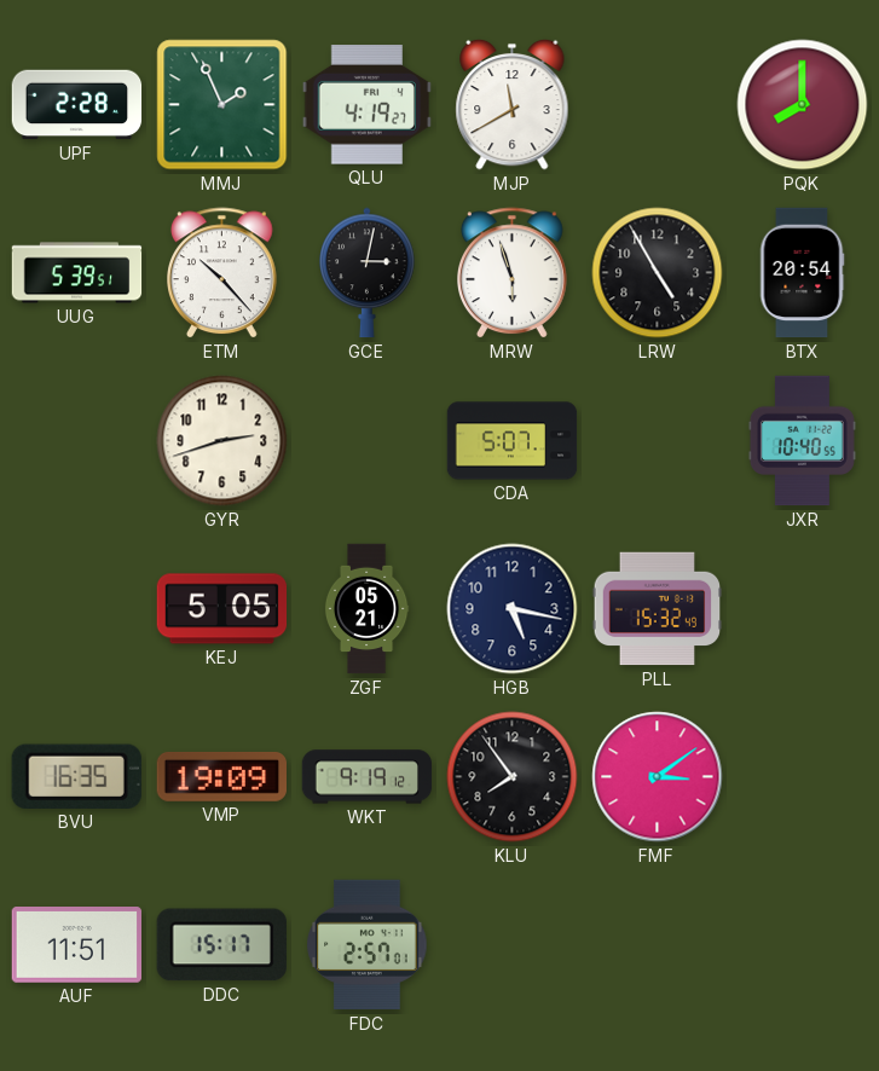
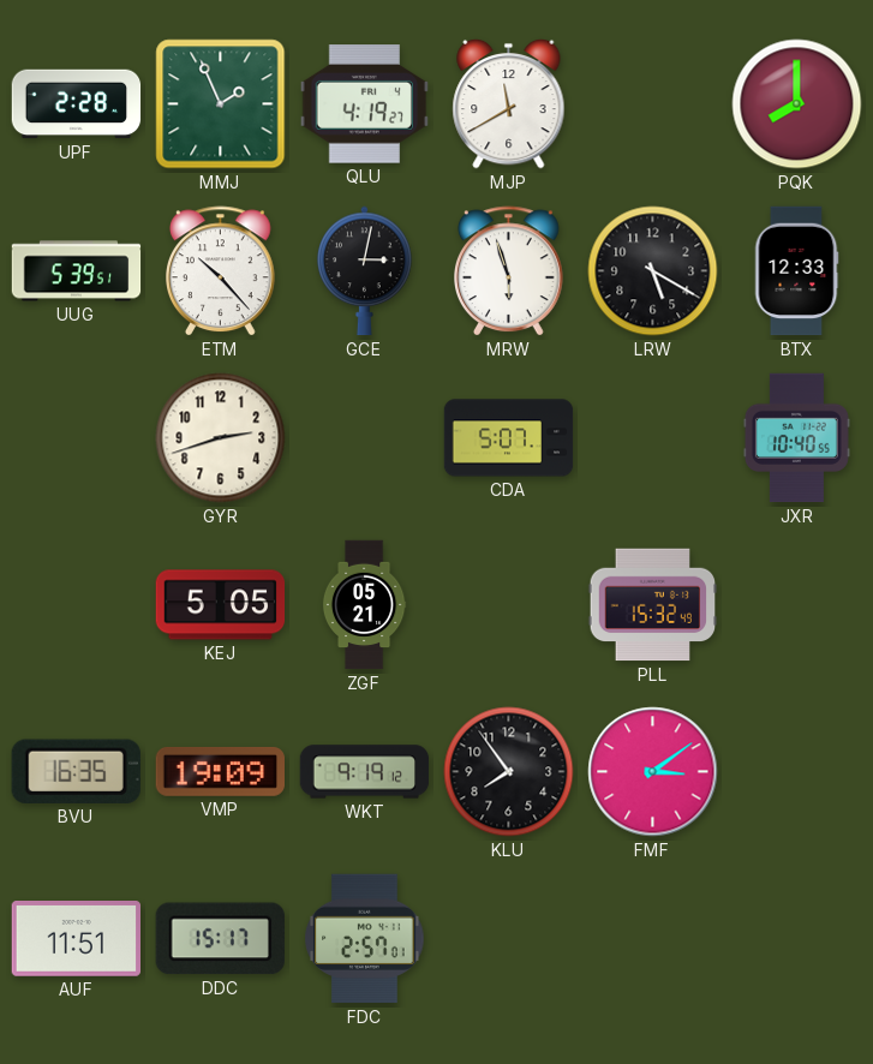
LRW: 4:55 -> 5:20
BTX: 20:54 -> 12:33
HGB: 5:17 -> none
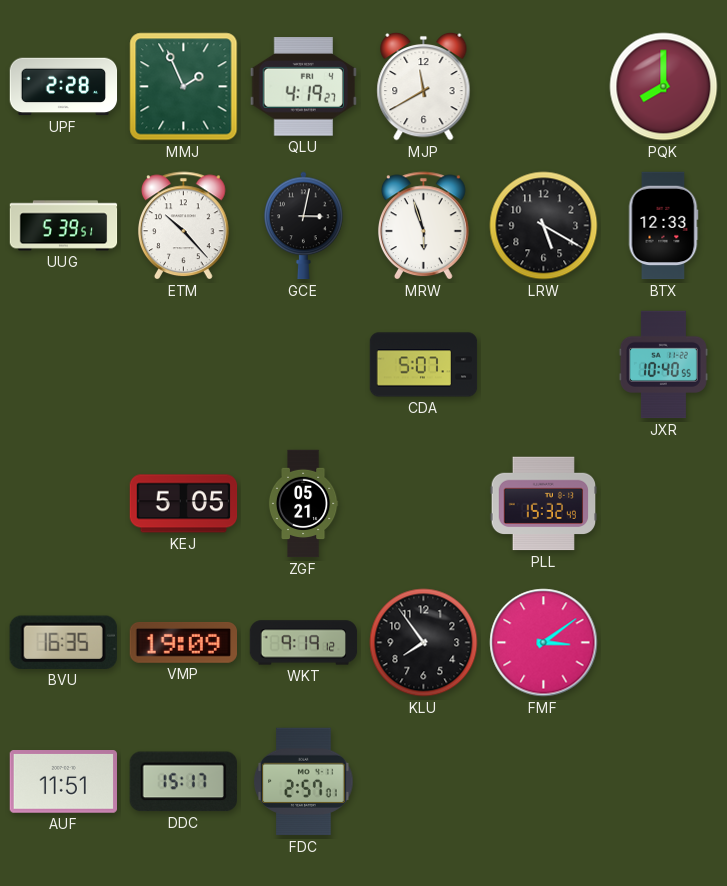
GYR: 2:42 -> none
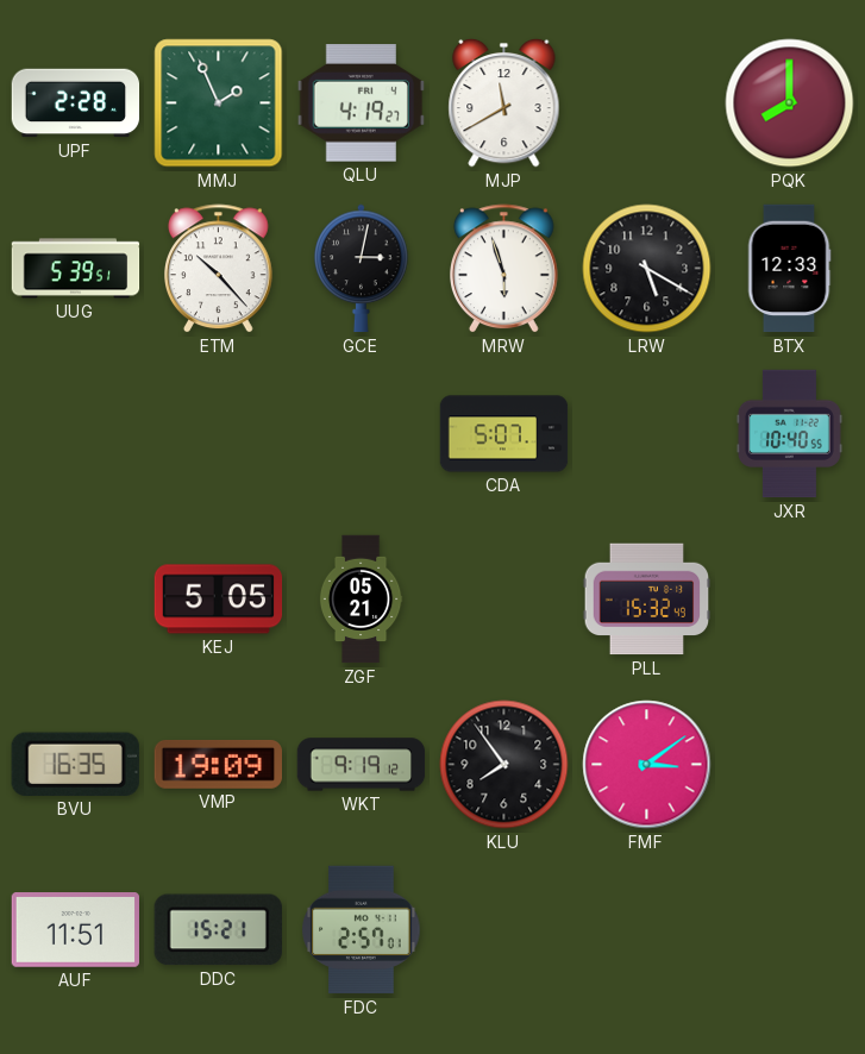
DDC: 15:17 -> 15:21
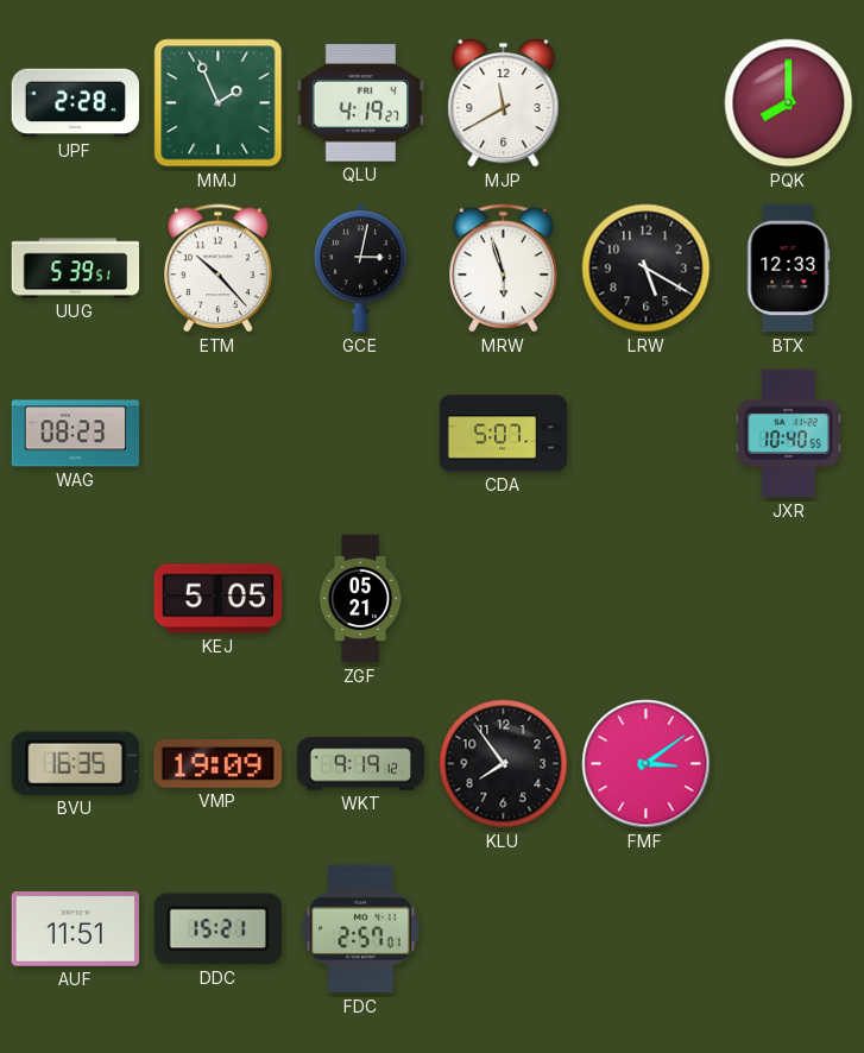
WAG: none -> 08:23
PLL: 15:32 -> none
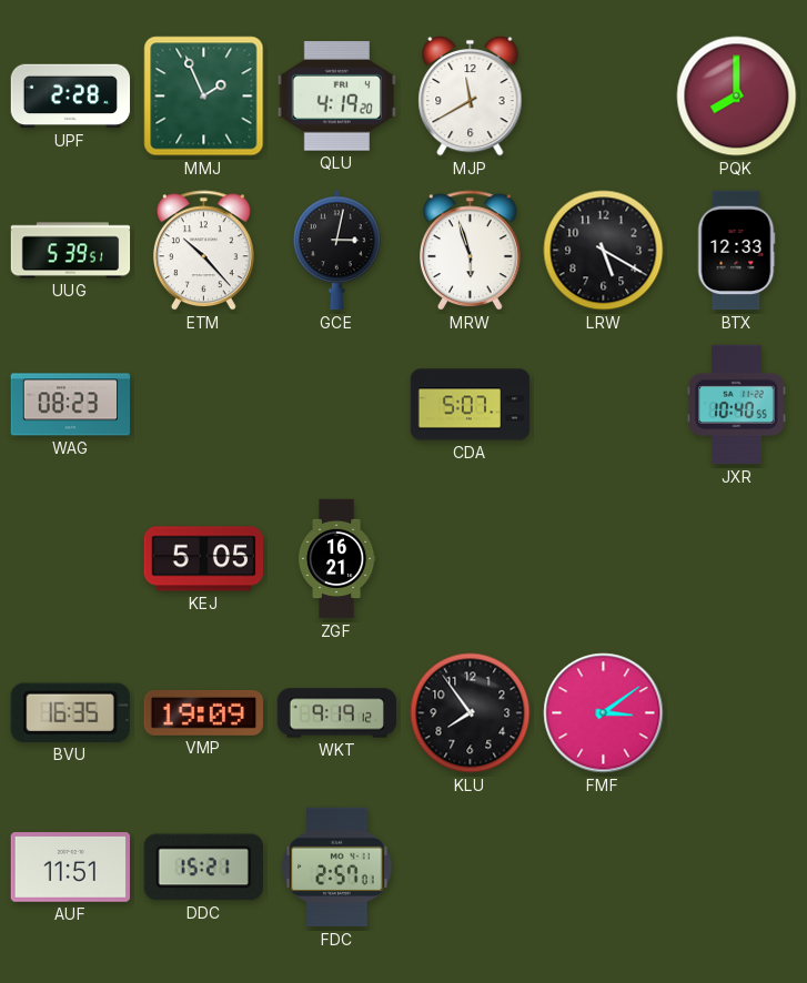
QLU: 4:19:27 -> 4:19:20
ZGF: 05:21 -> 16:21
